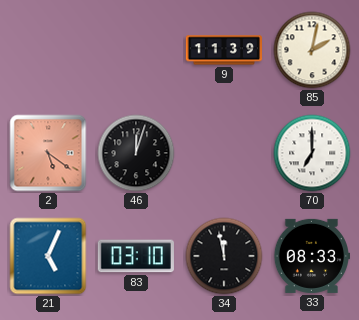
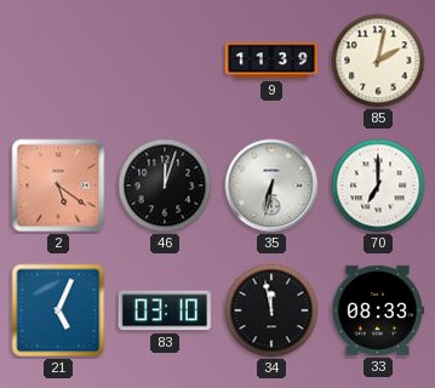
35: none -> 6:32
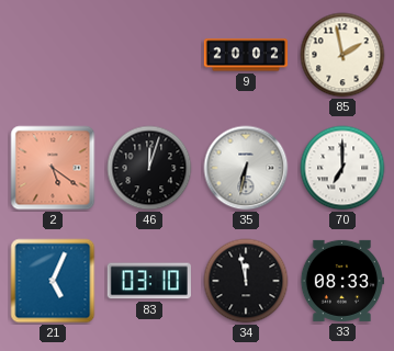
9: 11:39 -> 20:02
85: 2:02 -> 1:58
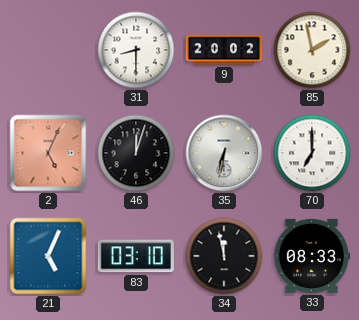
31: none -> 8:30
2: 5:21 -> 5:04
